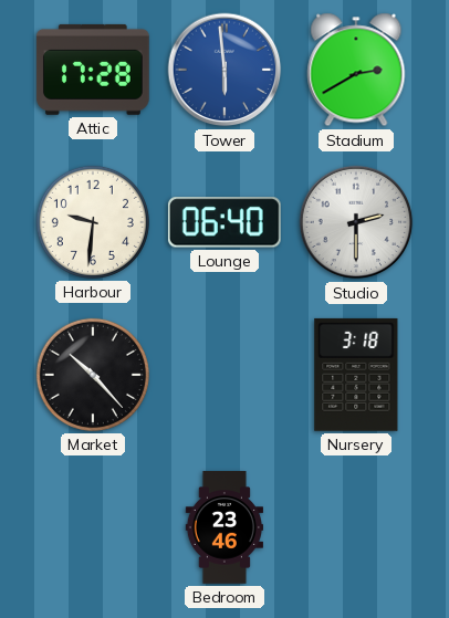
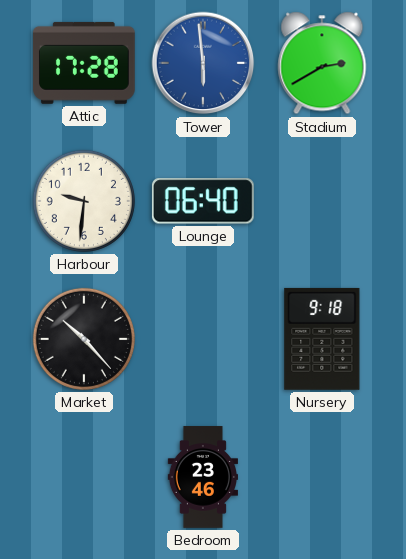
Studio: 2:30 -> none
Nursery: 3:18 -> 9:18
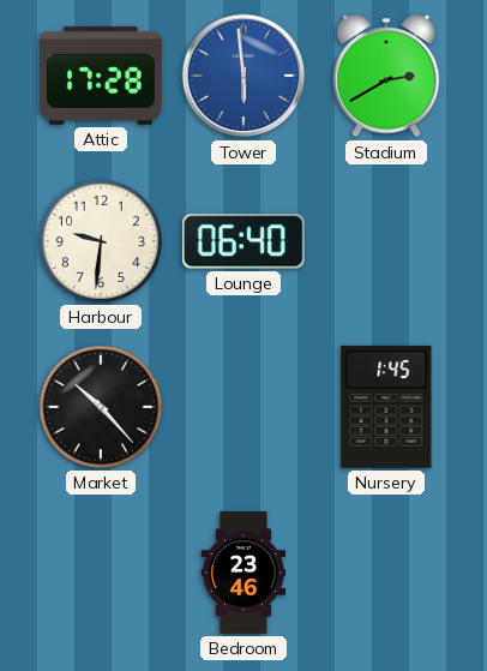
Nursery: 9:18 -> 1:45
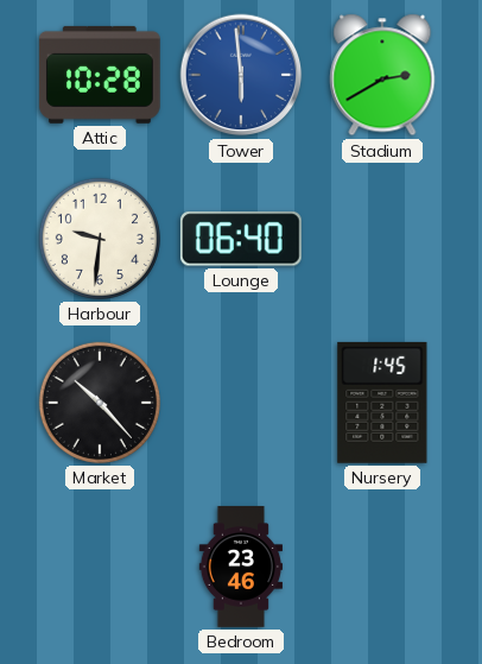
Attic: 17:28 -> 10:28
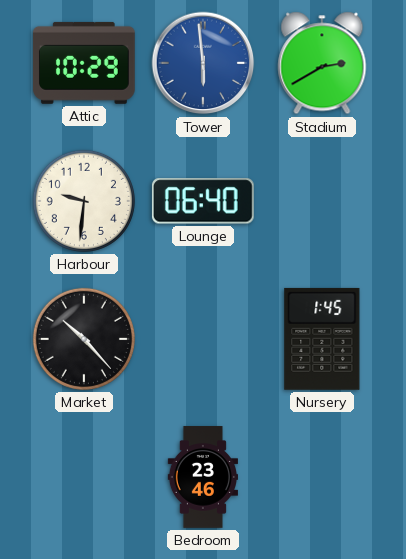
Attic: 10:28 -> 10:29
